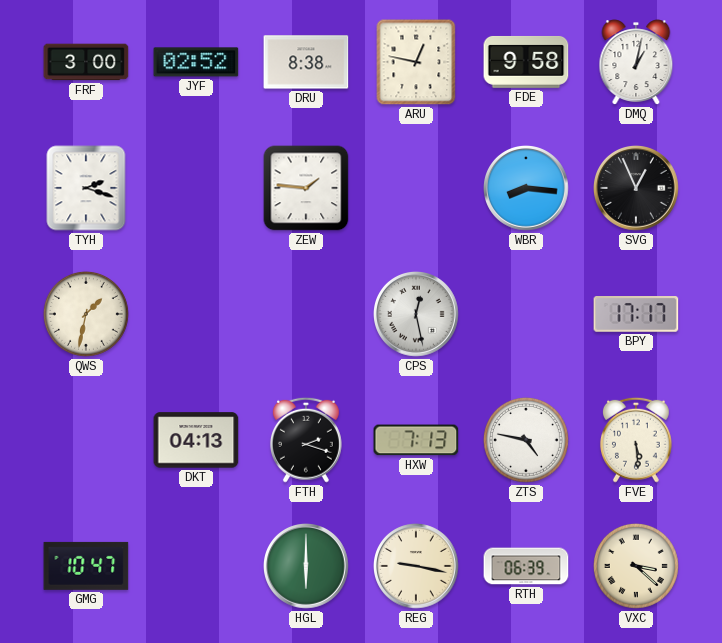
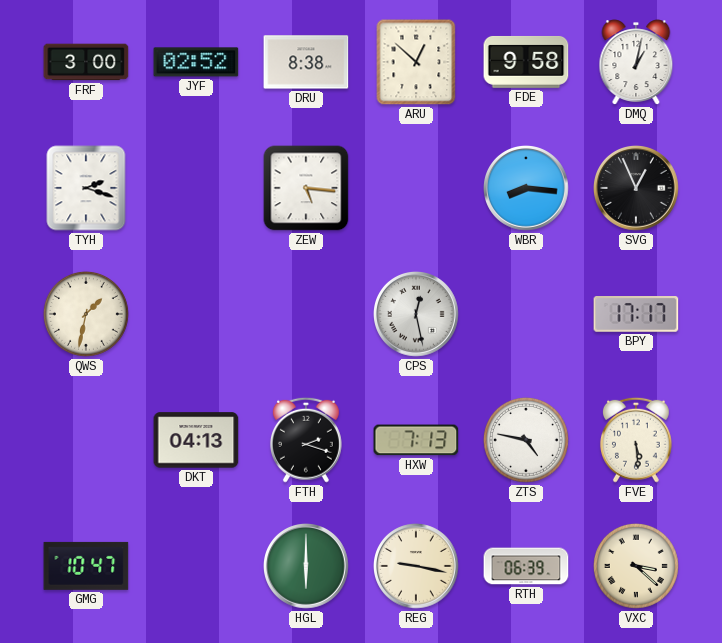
ARU: 12:47 -> 12:52
ZEW: 1:46 -> 5:16
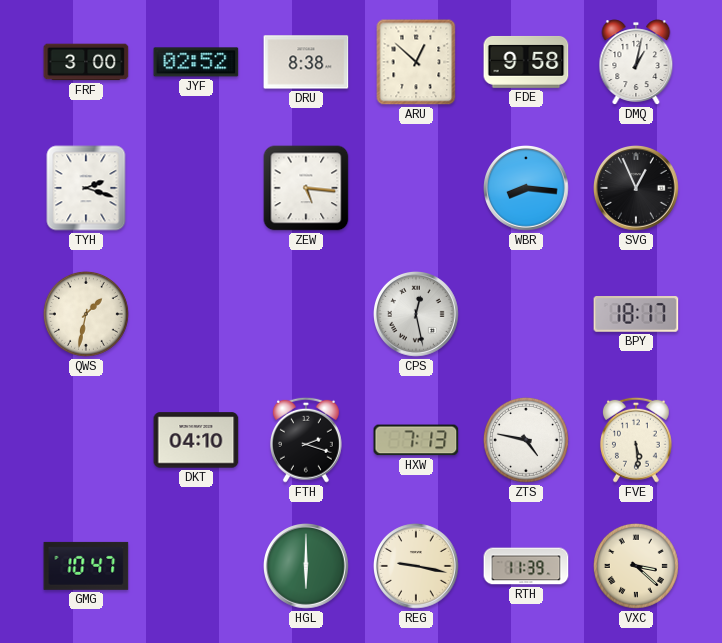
BPY: 17:17 -> 18:17
DKT: 04:13 -> 04:10
RTH: 06:39 -> 11:39
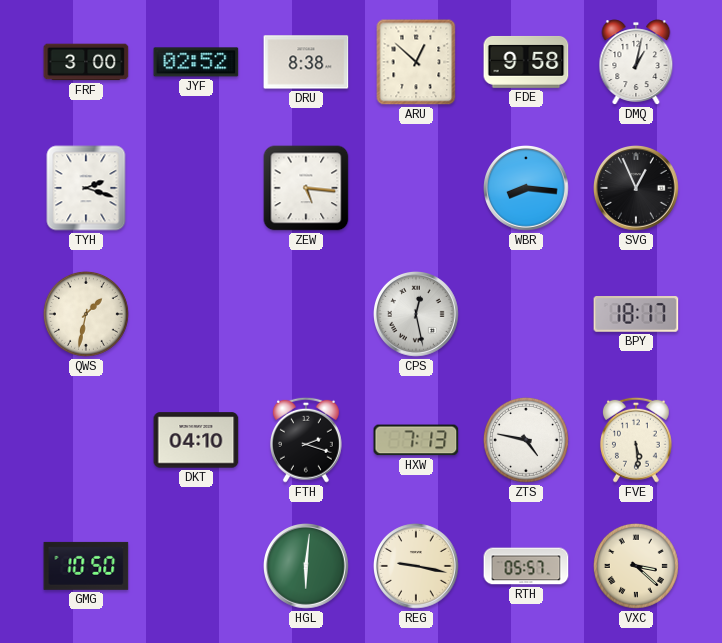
GMG: 10:47 -> 10:50
HGL: 6:00 -> 6:01
RTH: 11:39 -> 05:57
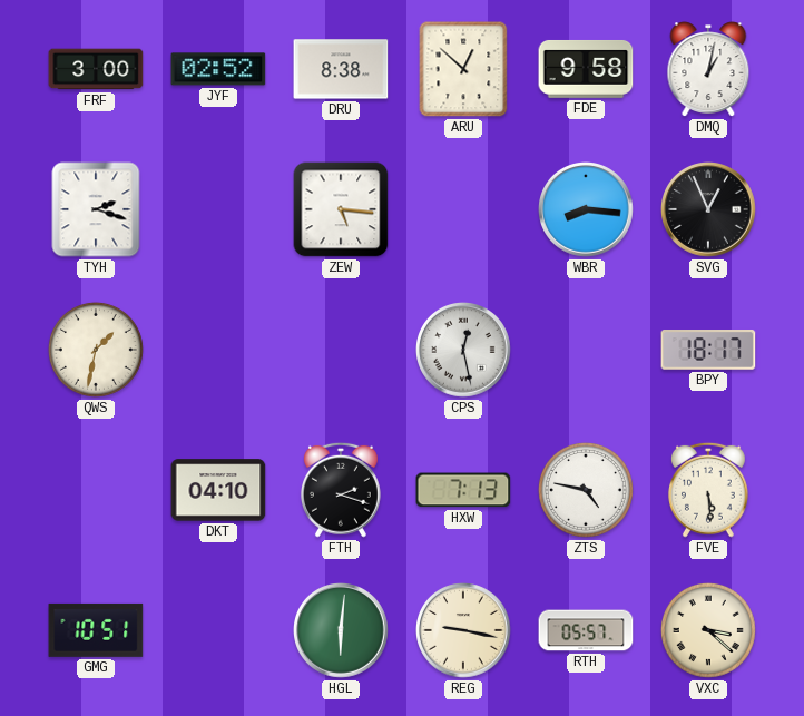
GMG: 10:50 -> 10:51
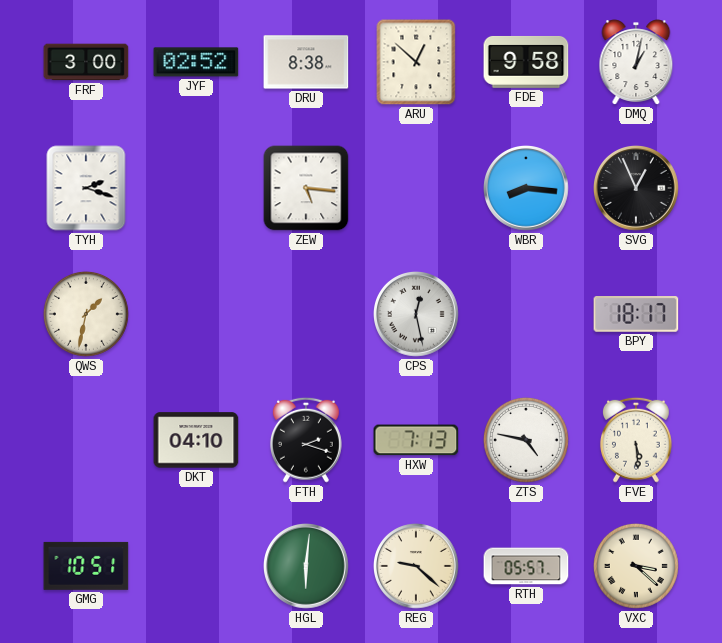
REG: 9:17 -> 9:22
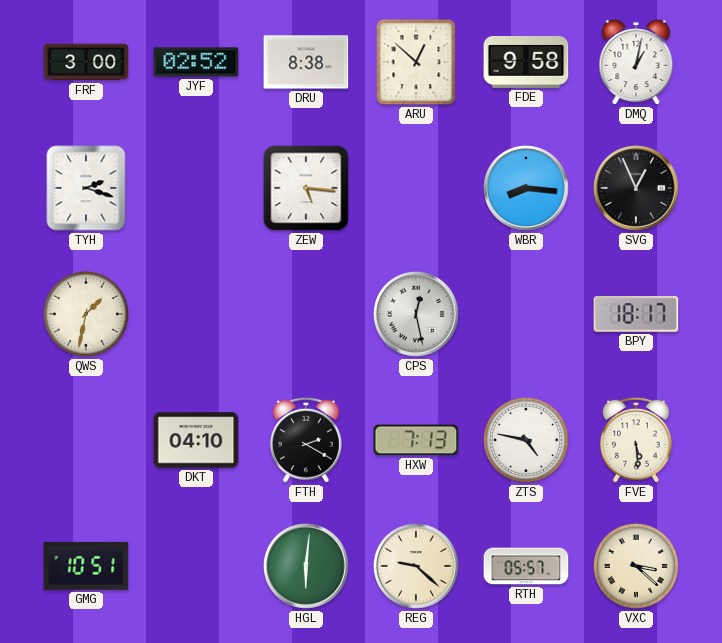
FTH: 2:18 -> 2:20
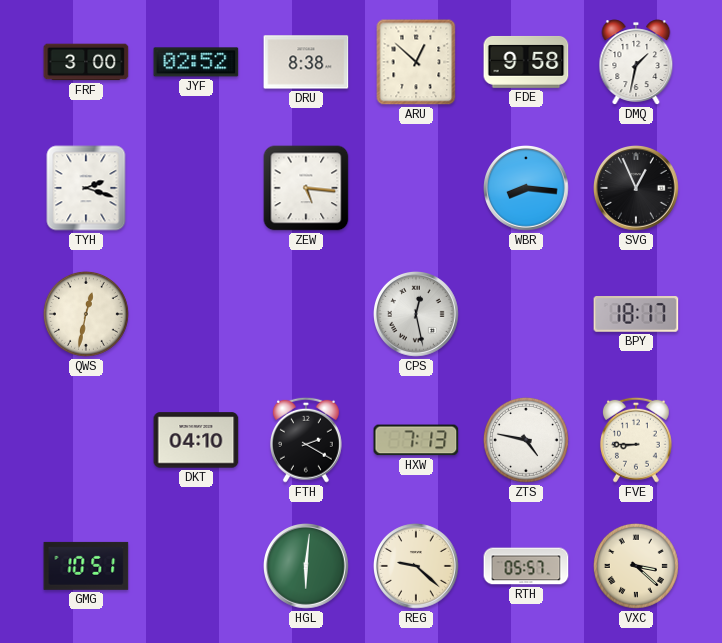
DMQ: 1:02 -> 1:32
QWS: 1:32 -> 12:32
FVE: 5:29 -> 8:45
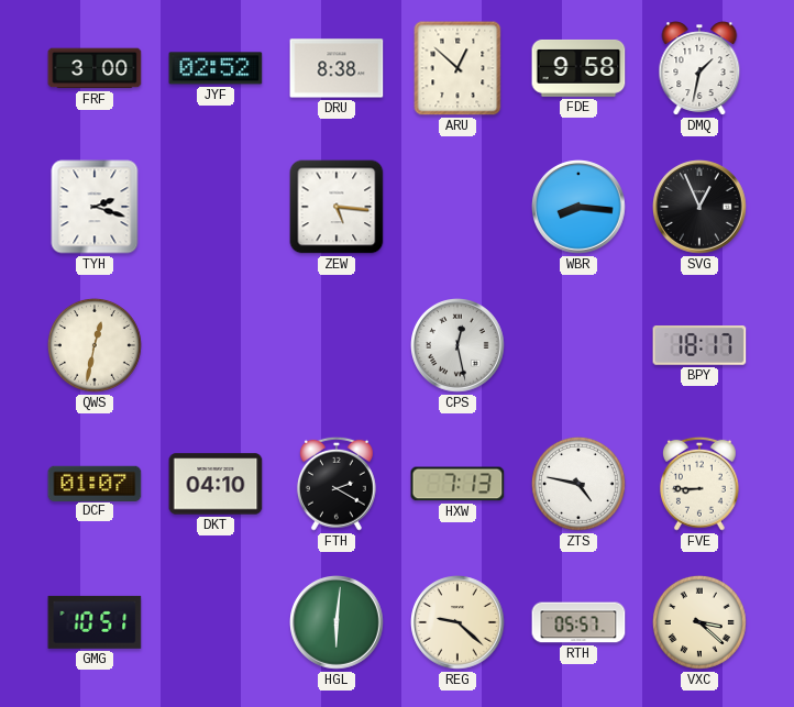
DCF: none -> 01:07
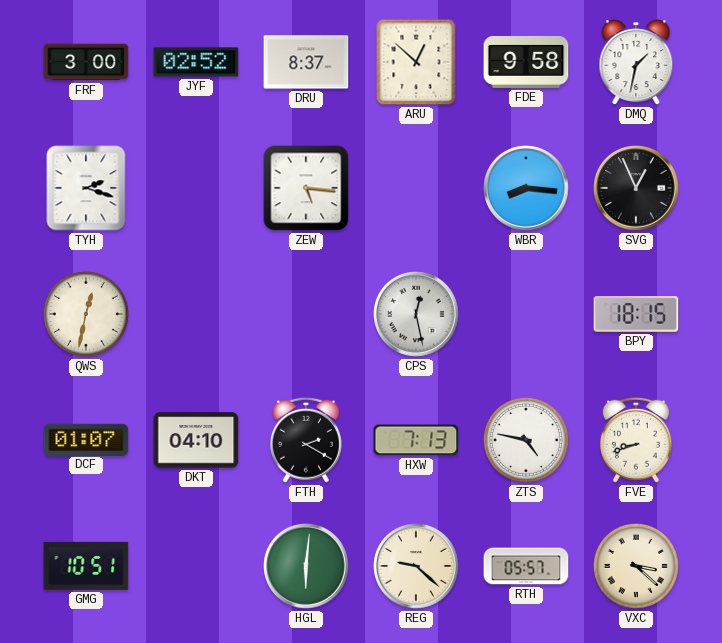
DRU: 8:38 -> 8:37
BPY: 18:17 -> 18:15
FVE: 8:45 -> 8:42
